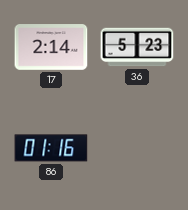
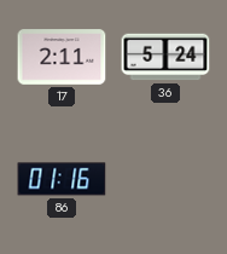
17: 2:14 -> 2:11
36: 5:23 -> 5:24
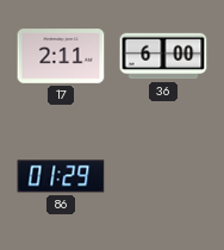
36: 5:24 -> 6:00
86: 01:16 -> 01:29
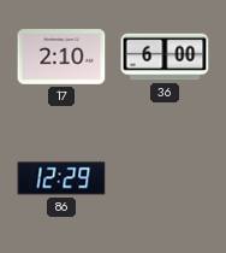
17: 2:11 -> 2:10
86: 01:29 -> 12:29
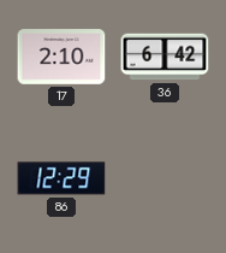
36: 6:00 -> 6:42
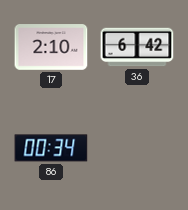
86: 12:29 -> 00:34
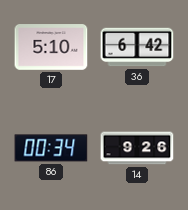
17: 2:10 -> 5:10
14: none -> 9:26
